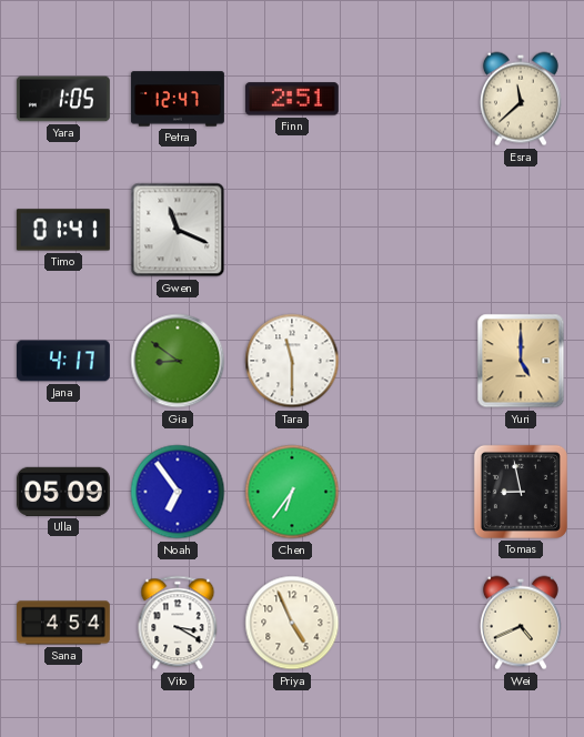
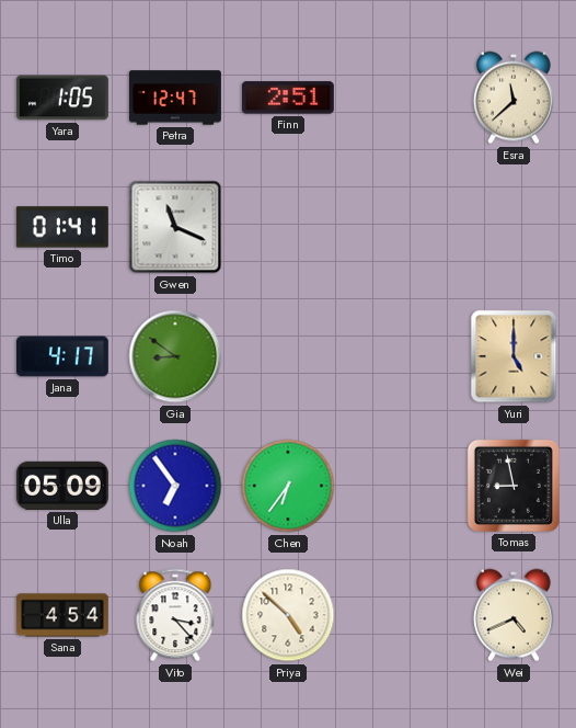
Tara: 11:30 -> none
Vito: 3:20 -> 3:23
Priya: 4:56 -> 4:52
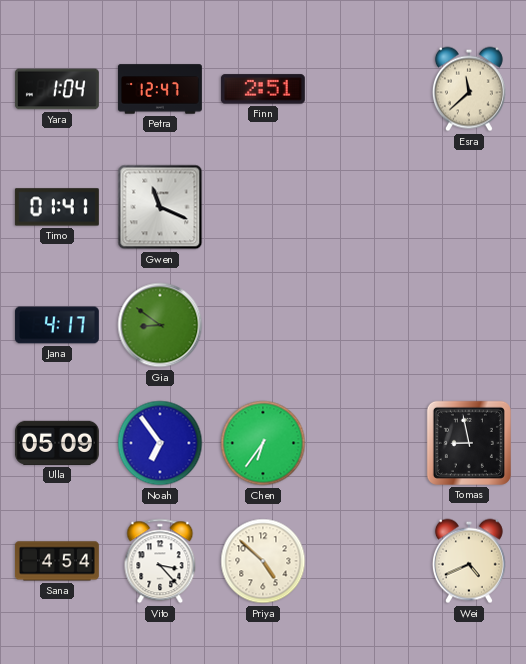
Yara: 1:05 -> 1:04
Yuri: 5:00 -> none
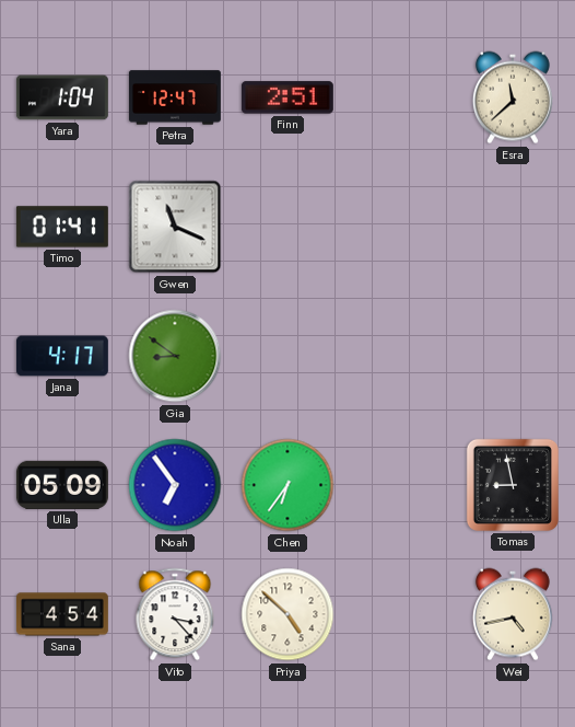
Wei: 4:41 -> 4:43
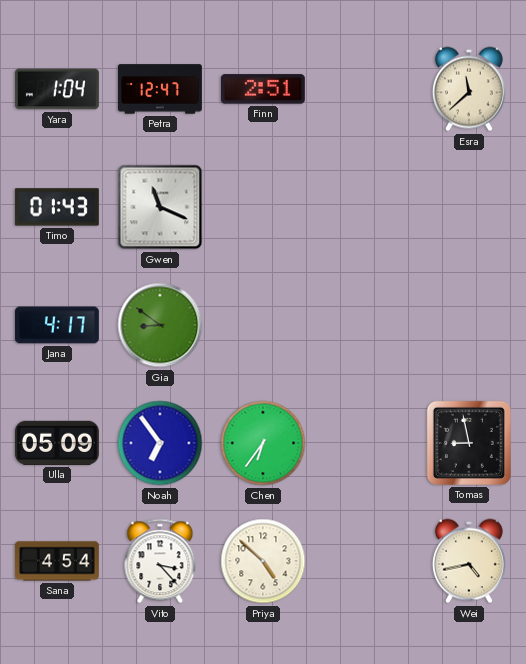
Timo: 01:41 -> 01:43
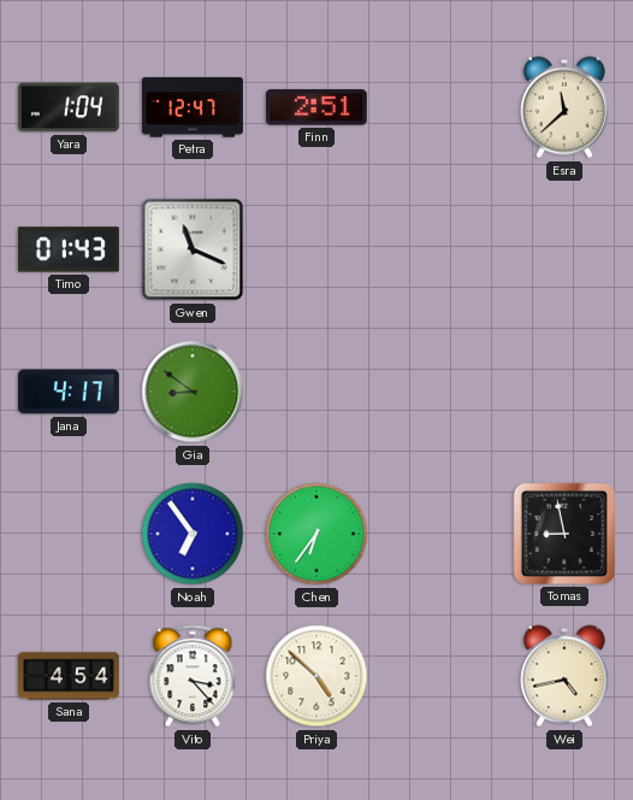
Ulla: 05:09 -> none
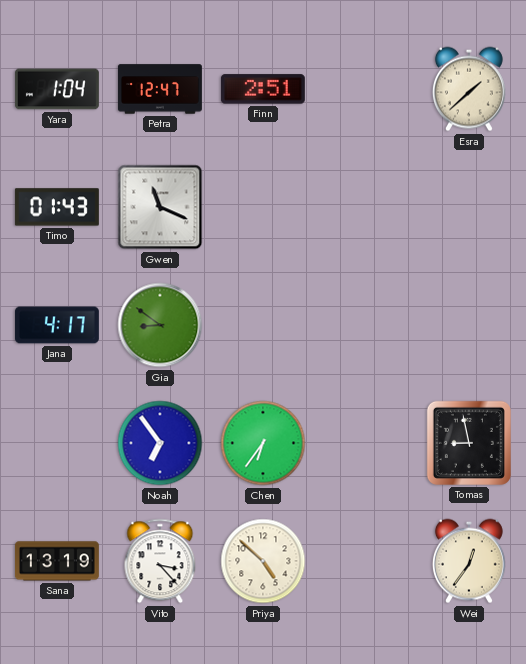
Esra: 11:38 -> 1:38
Sana: 4:54 -> 13:19
Wei: 4:43 -> 12:36
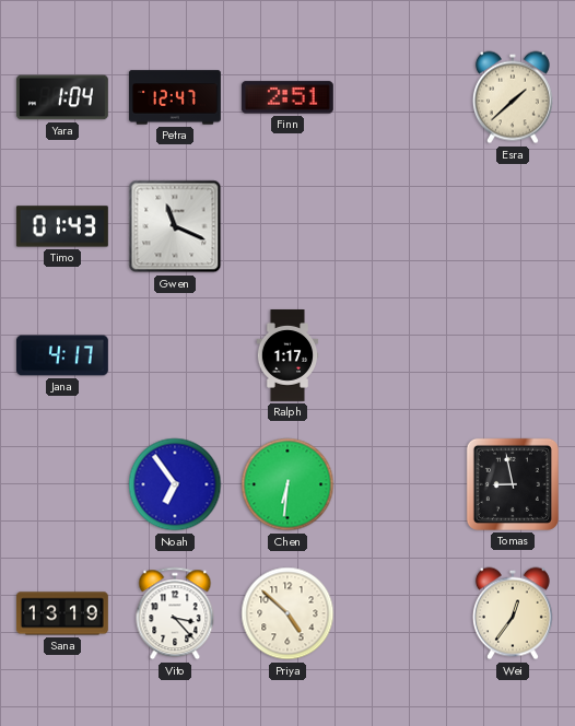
Gia: 8:51 -> none
Ralph: none -> 1:17
Chen: 6:36 -> 6:31
